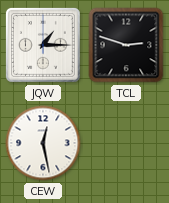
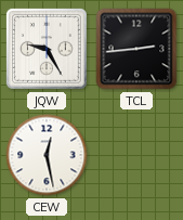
JQW: 1:15 -> 9:25
TCL: 2:48 -> 2:44
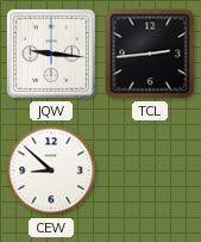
JQW: 9:25 -> 9:16
CEW: 12:28 -> 8:52
